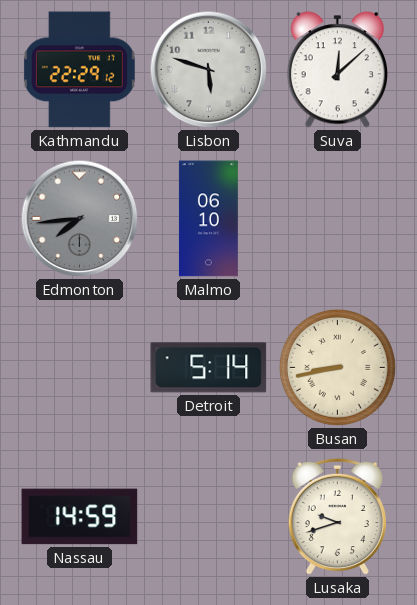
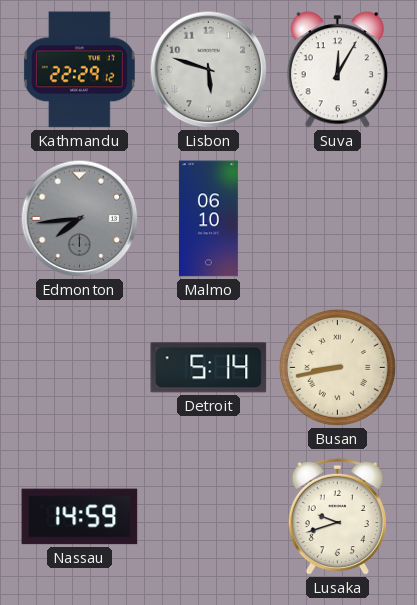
Suva: 12:08 -> 12:05
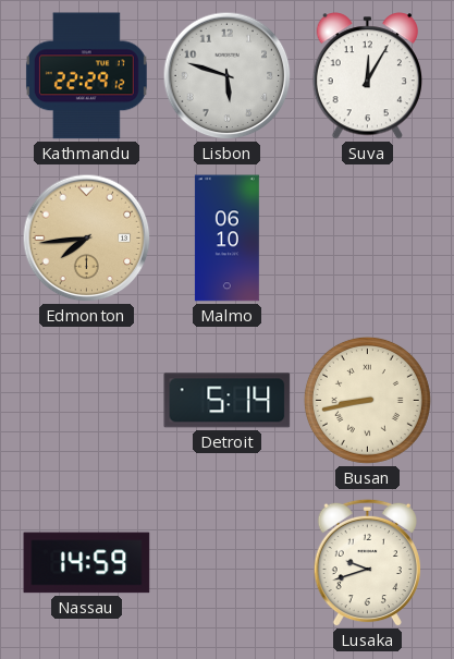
Edmonton dial: grey -> champagne
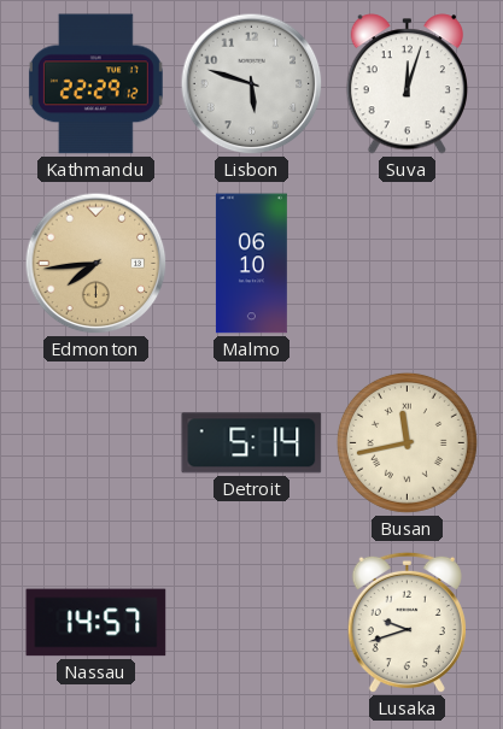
Suva: 12:05 -> 12:03
Busan: 8:43 -> 11:43
Nassau: 14:59 -> 14:57
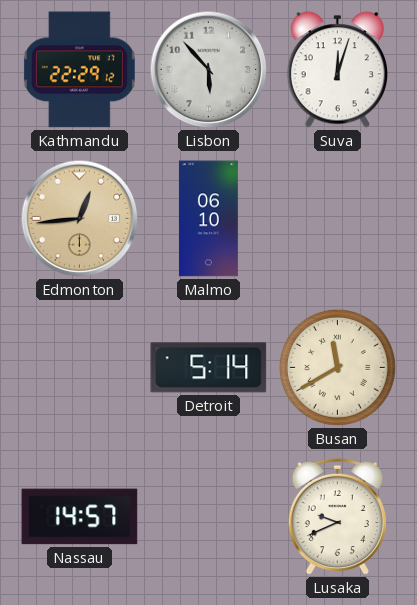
Lisbon: 5:48 -> 5:53
Edmonton: 7:44 -> 12:44
Busan: 11:43 -> 11:40
Lusaka: 9:42 -> 9:41
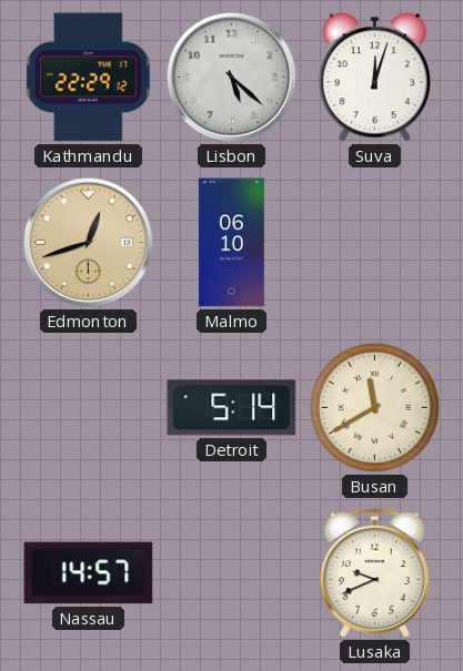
Lisbon: 5:53 -> 5:22
Edmonton: 12:44 -> 12:42
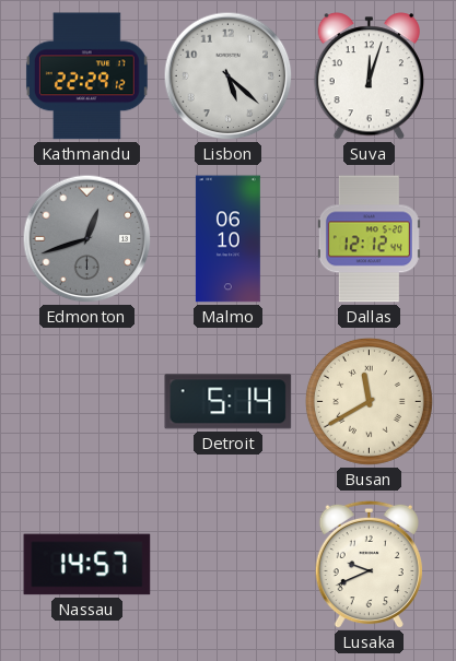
Edmonton dial: champagne -> grey
Dallas: none -> 12:12
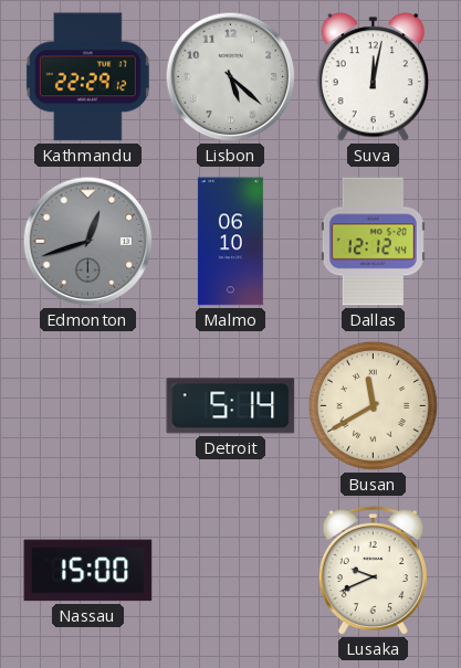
Suva: 12:03 -> 12:02
Nassau: 14:57 -> 15:00
